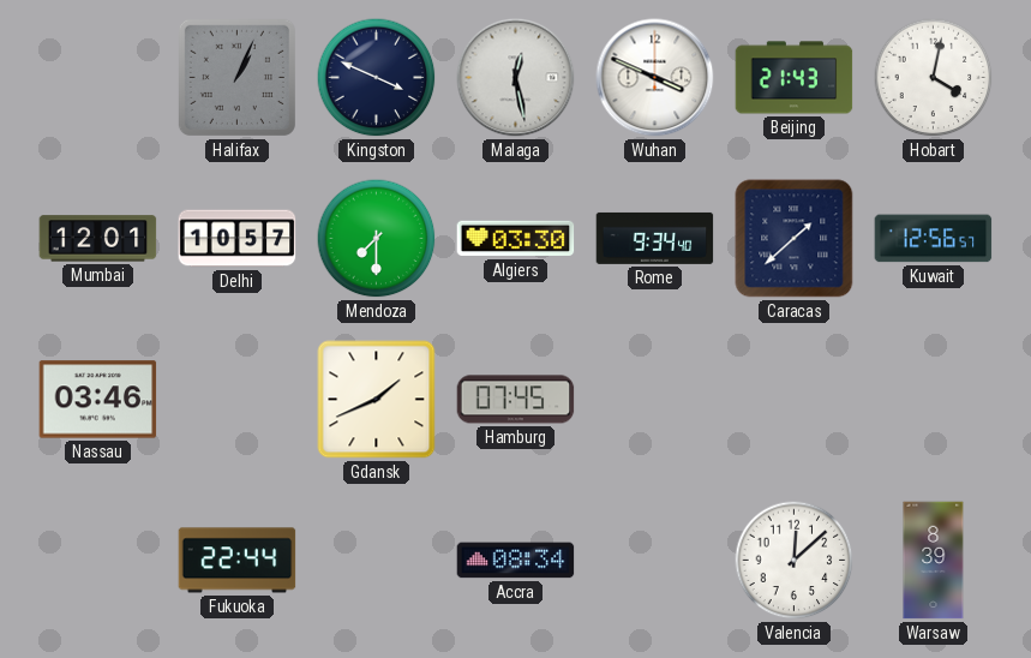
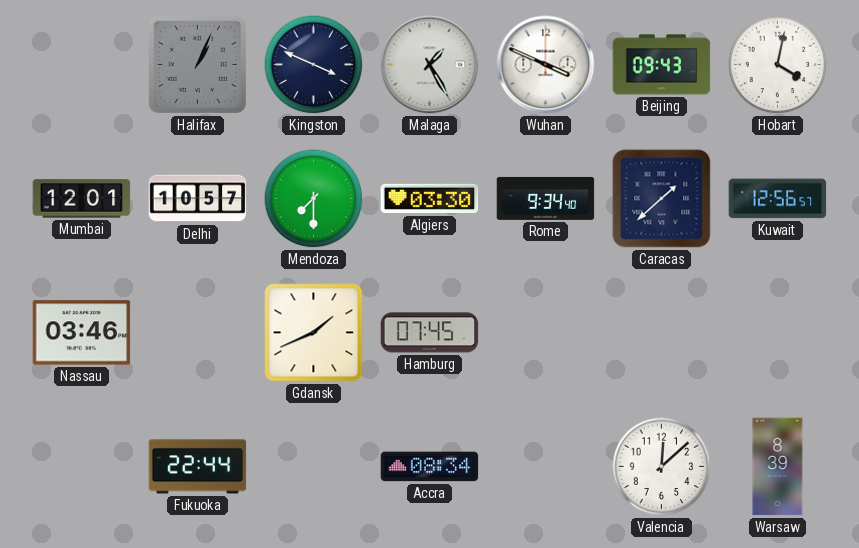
Malaga: 12:28 -> 1:25
Beijing: 21:43 -> 09:43
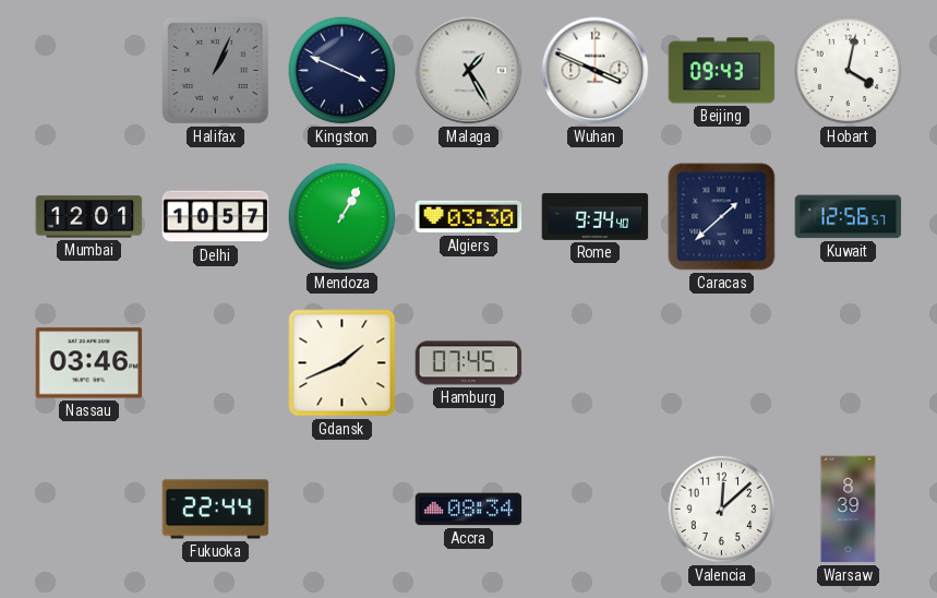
Mendoza: 7:30 -> 1:05
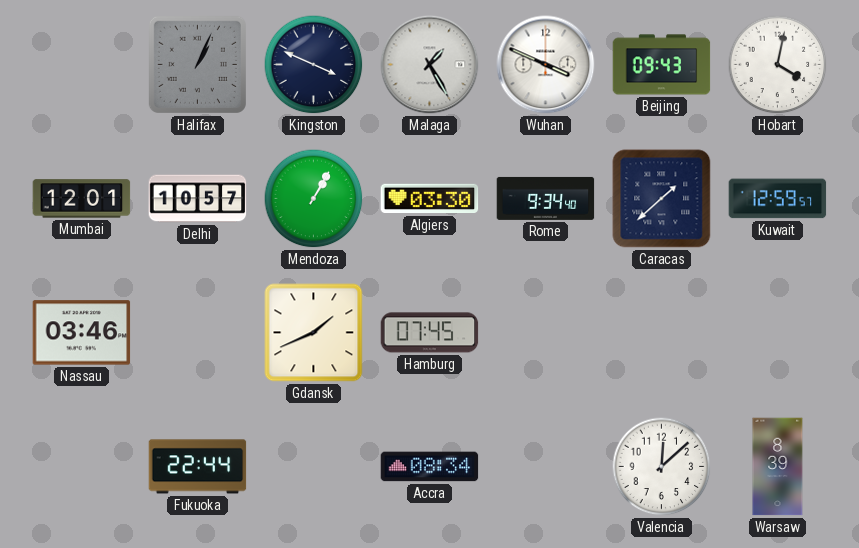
Kuwait: 12:56 -> 12:59
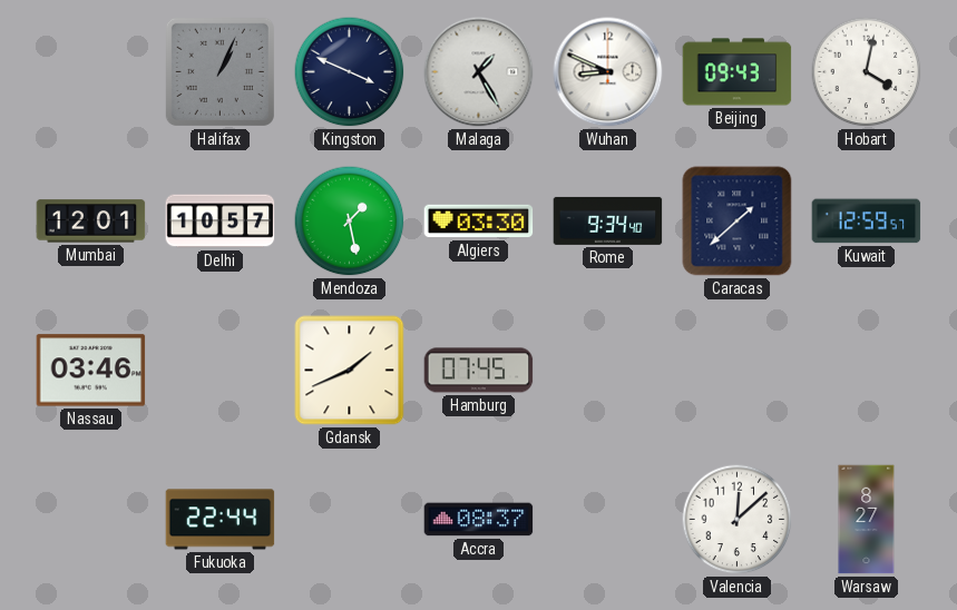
Wuhan: 3:49 -> 8:49
Mendoza: 1:05 -> 1:28
Accra: 08:34 -> 08:37
Warsaw: 8:39 -> 8:27
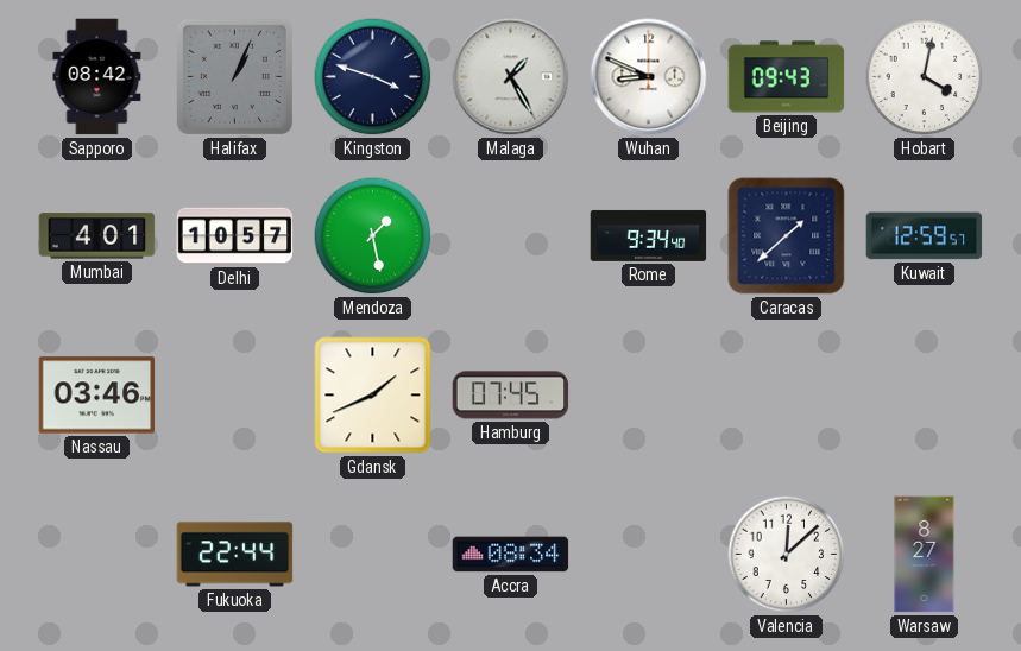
Sapporo: none -> 08:42
Kingston: 3:49 -> 3:48
Mumbai: 12:01 -> 4:01
Algiers: 03:30 -> none
Accra: 08:37 -> 08:34
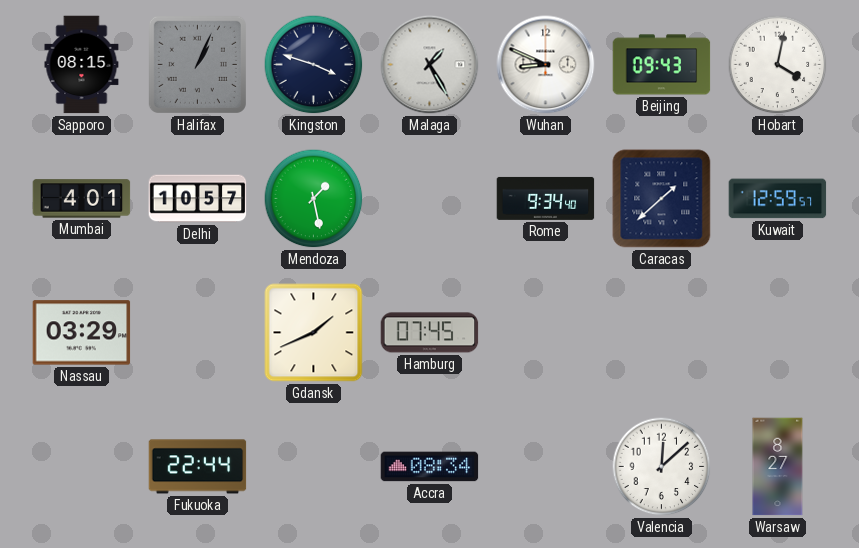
Sapporo: 08:42 -> 08:15
Nassau: 03:46 -> 03:29
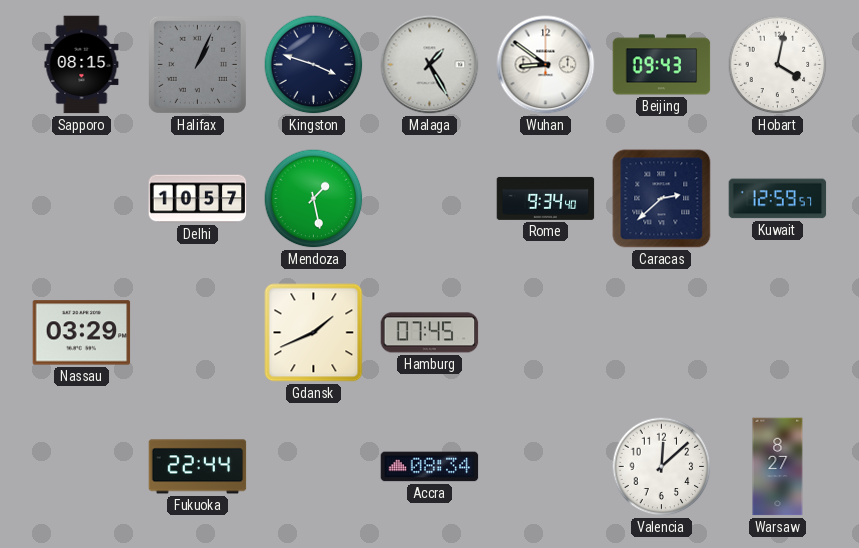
Wuhan: 8:49 -> 8:51
Mumbai: 4:01 -> none
Caracas: 1:38 -> 2:38
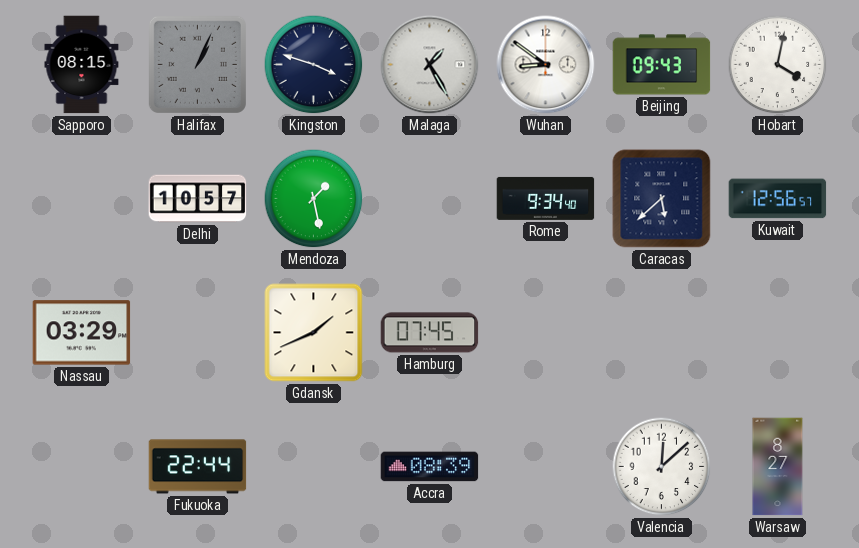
Caracas: 2:38 -> 5:38
Kuwait: 12:59 -> 12:56
Accra: 08:34 -> 08:39
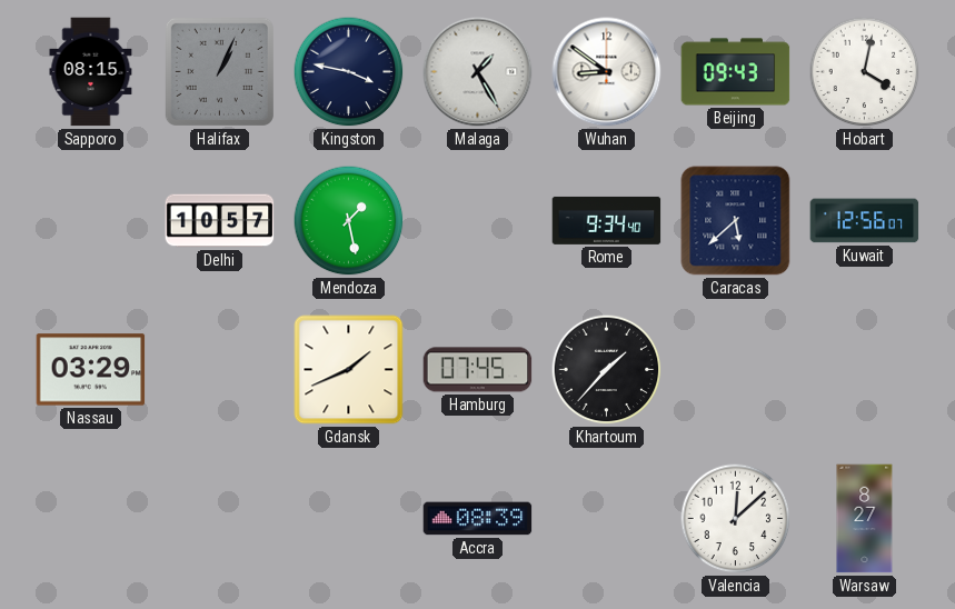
Kingston: 3:48 -> 3:47
Kuwait: 12:56:57 -> 12:56:07
Khartoum: none -> 1:37
Fukuoka: 22:44 -> none
